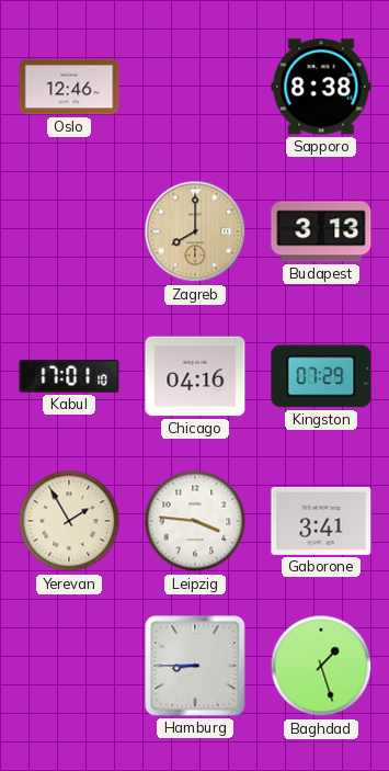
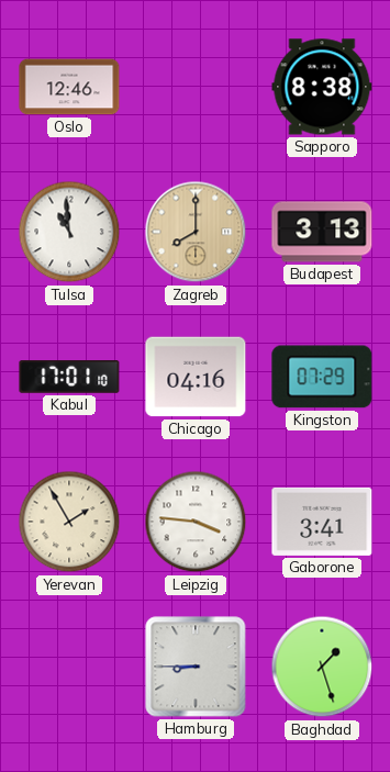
Tulsa: none -> 10:59
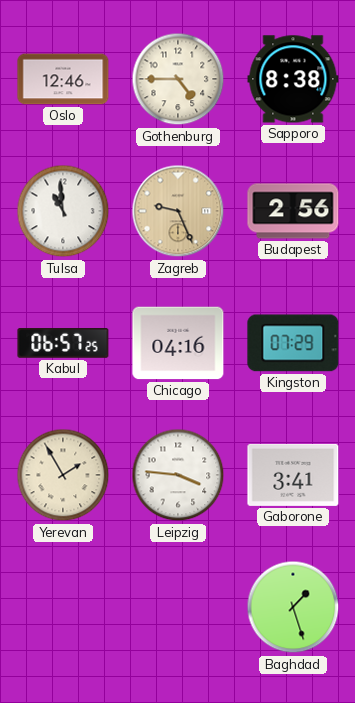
Gothenburg: none -> 4:45
Zagreb: 8:00 -> 9:26
Budapest: 3:13 -> 2:56
Kabul: 17:01 -> 06:57
Hamburg: 8:45 -> none
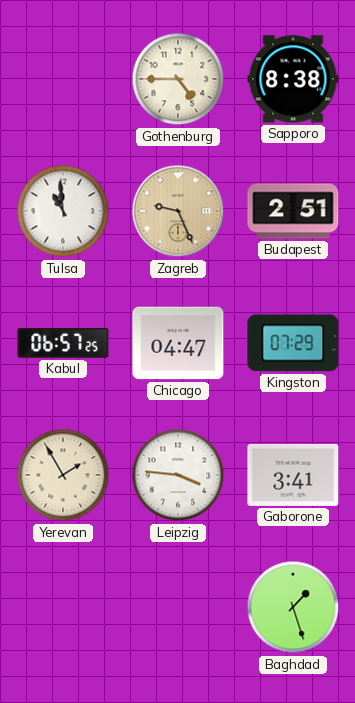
Oslo: 12:46 -> none
Budapest: 2:56 -> 2:51
Chicago: 04:16 -> 04:47
